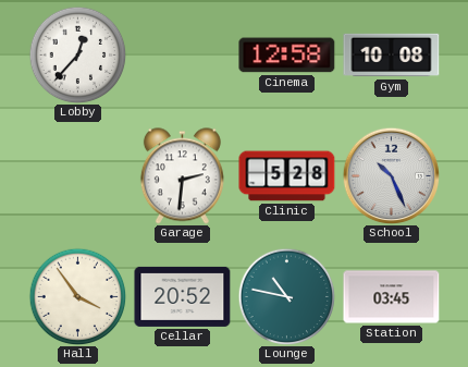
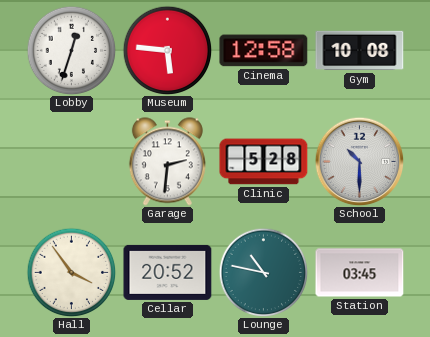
Lobby: 12:37 -> 12:33
Museum: none -> 5:46
School: 10:26 -> 10:30
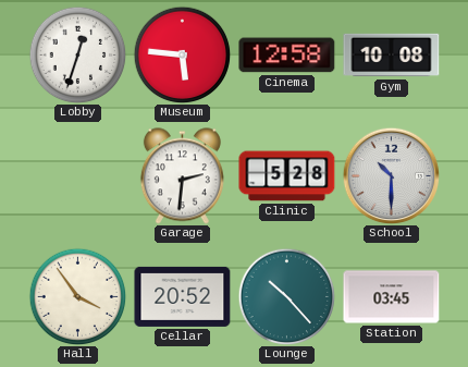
Lounge: 10:47 -> 10:23
